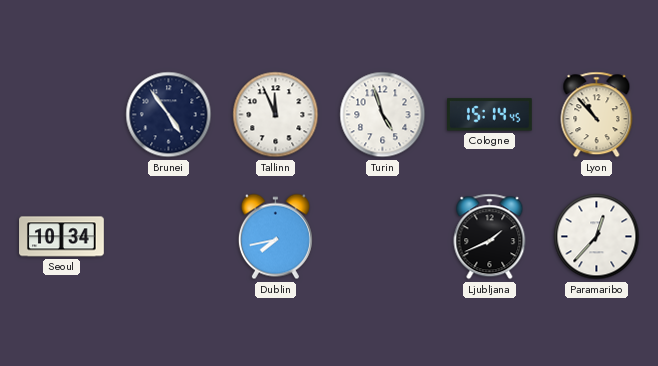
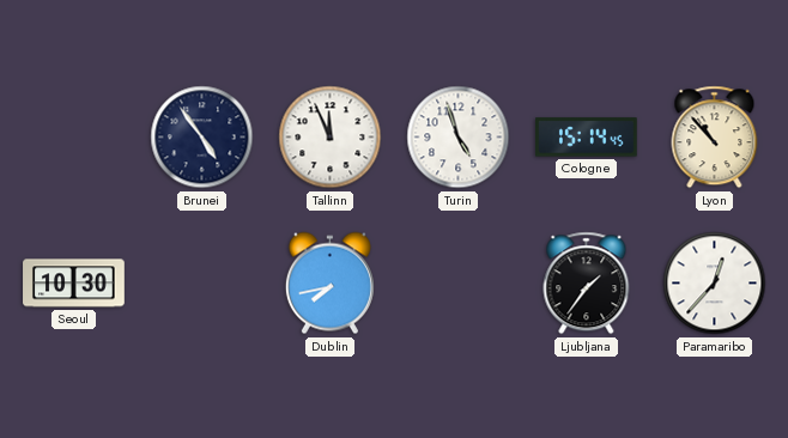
Seoul: 10:34 -> 10:30
Ljubljana: 1:41 -> 1:36
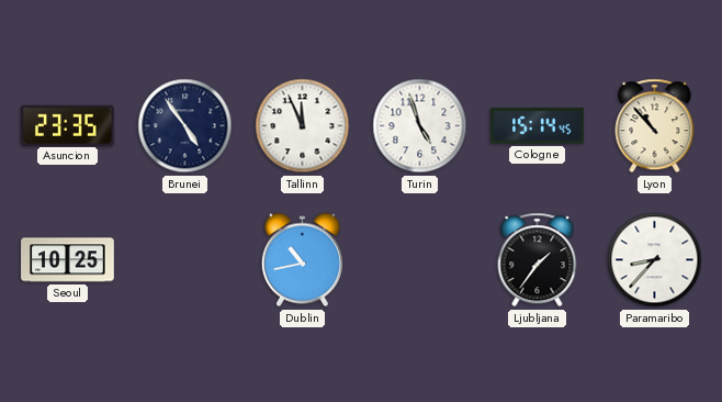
Asuncion: none -> 23:35
Seoul: 10:30 -> 10:25
Dublin: 7:43 -> 10:43
Paramaribo: 12:37 -> 8:37
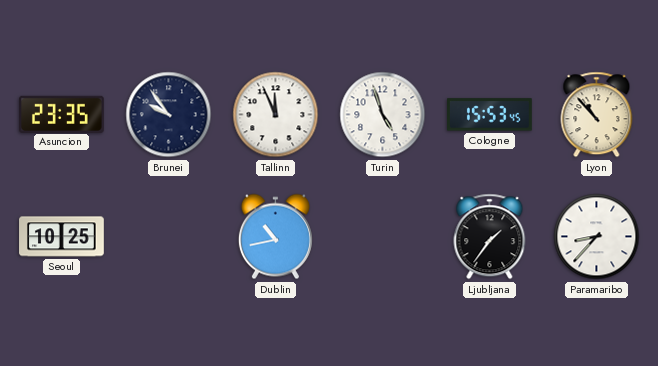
Brunei: 4:54 -> 9:54
Cologne: 15:14 -> 15:53
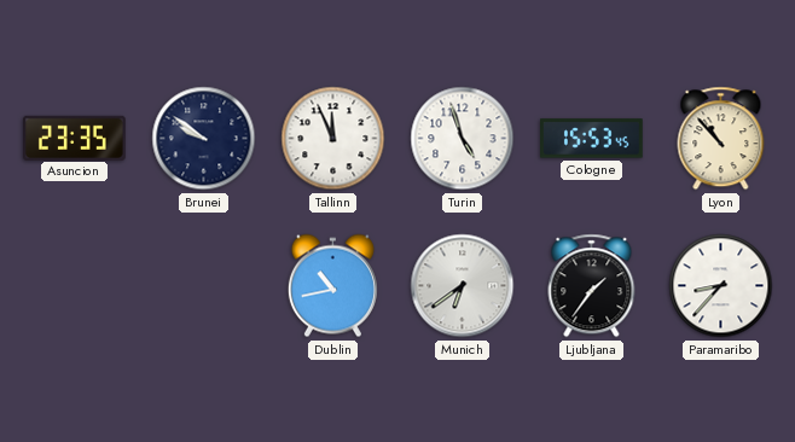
Brunei: 9:54 -> 9:51
Seoul: 10:25 -> none
Munich: none -> 6:39
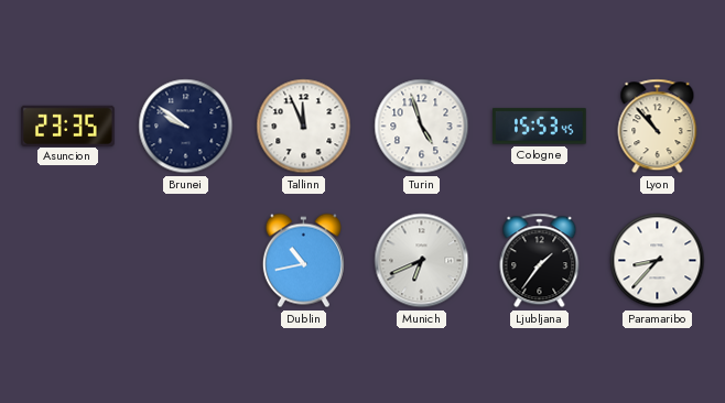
Munich: 6:39 -> 6:41
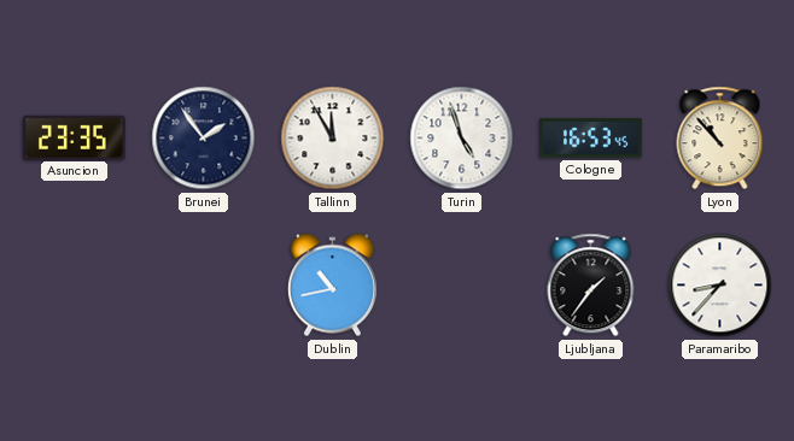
Brunei: 9:51 -> 1:54
Tallinn: 11:56 -> 11:55
Cologne: 15:53 -> 16:53
Munich: 6:41 -> none
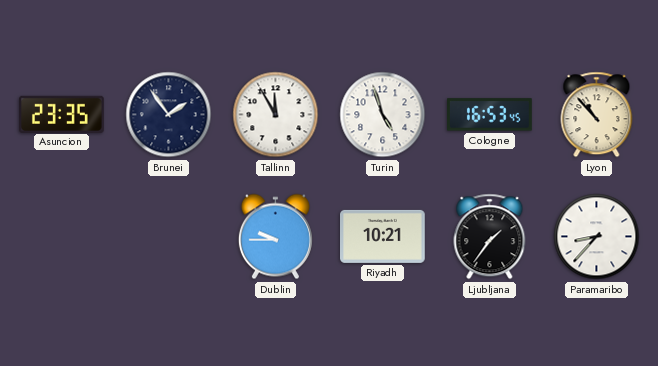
Dublin: 10:43 -> 9:45
Riyadh: none -> 10:21
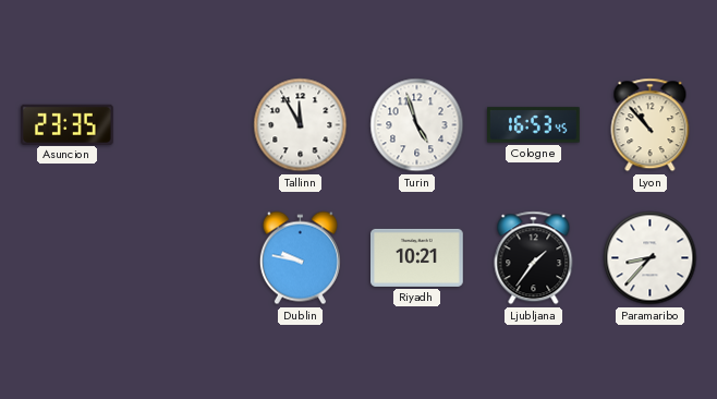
Brunei: 1:54 -> none
Dublin: 9:45 -> 9:47
